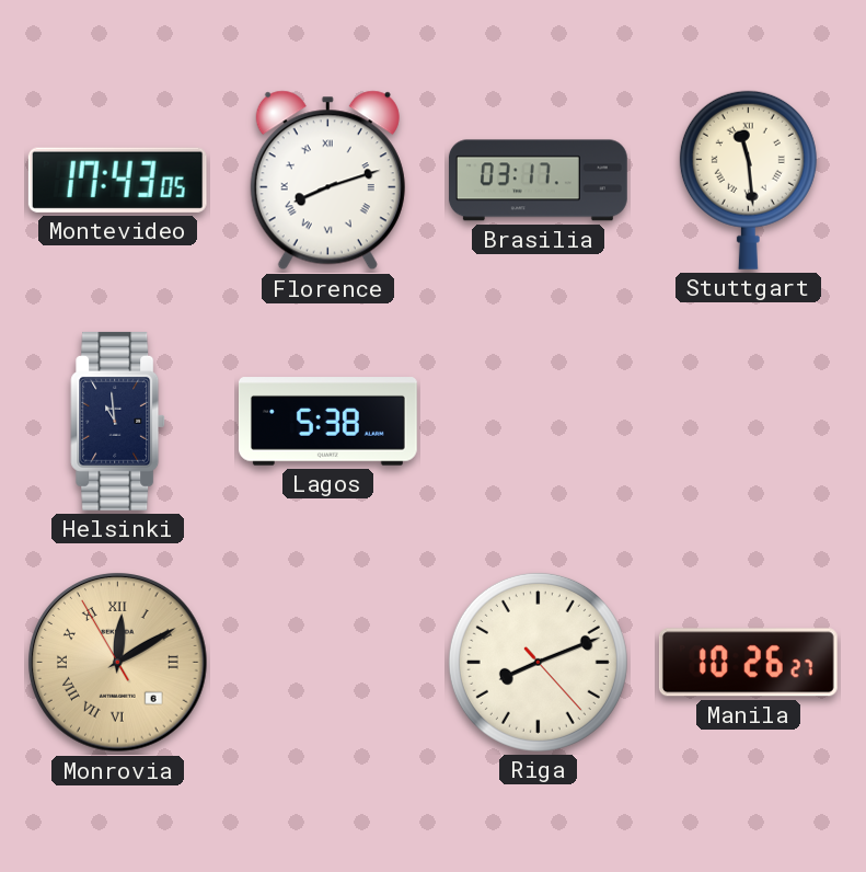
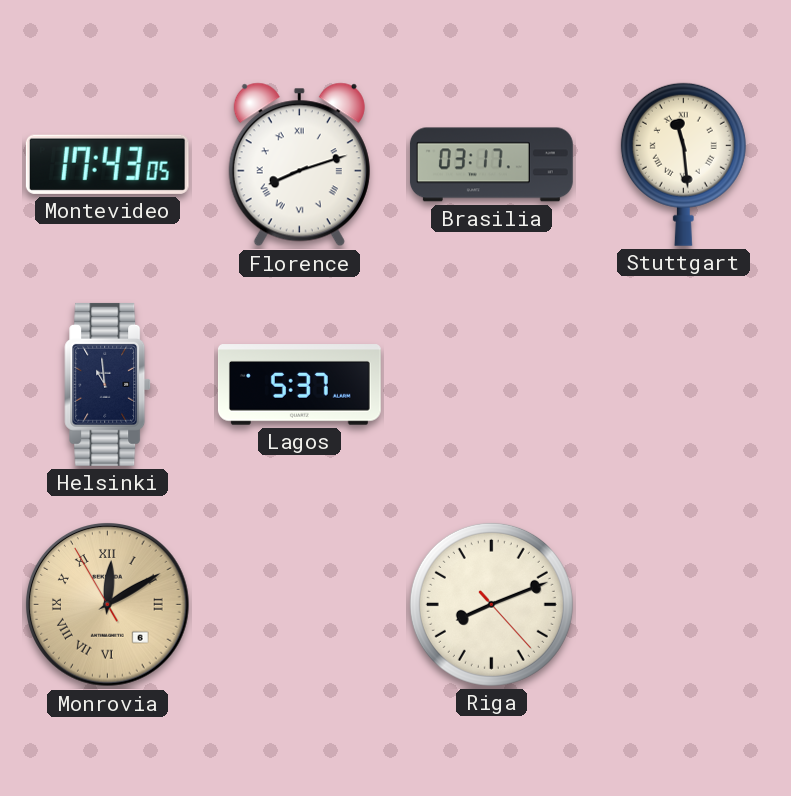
Lagos: 5:38 -> 5:37
Manila: 10:26 -> none
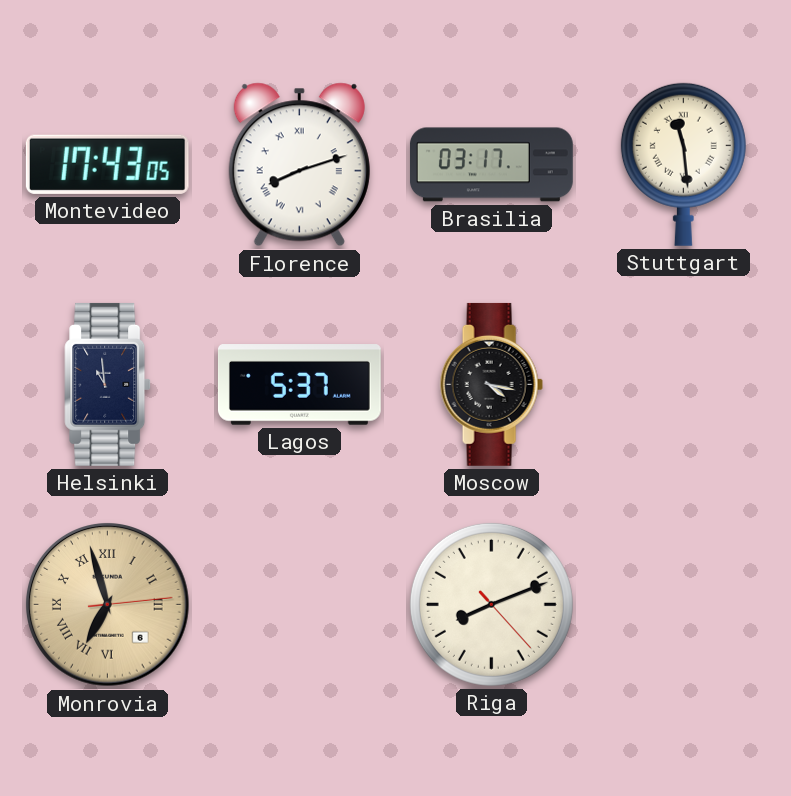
Moscow: none -> 4:17
Monrovia: 12:09 -> 6:57
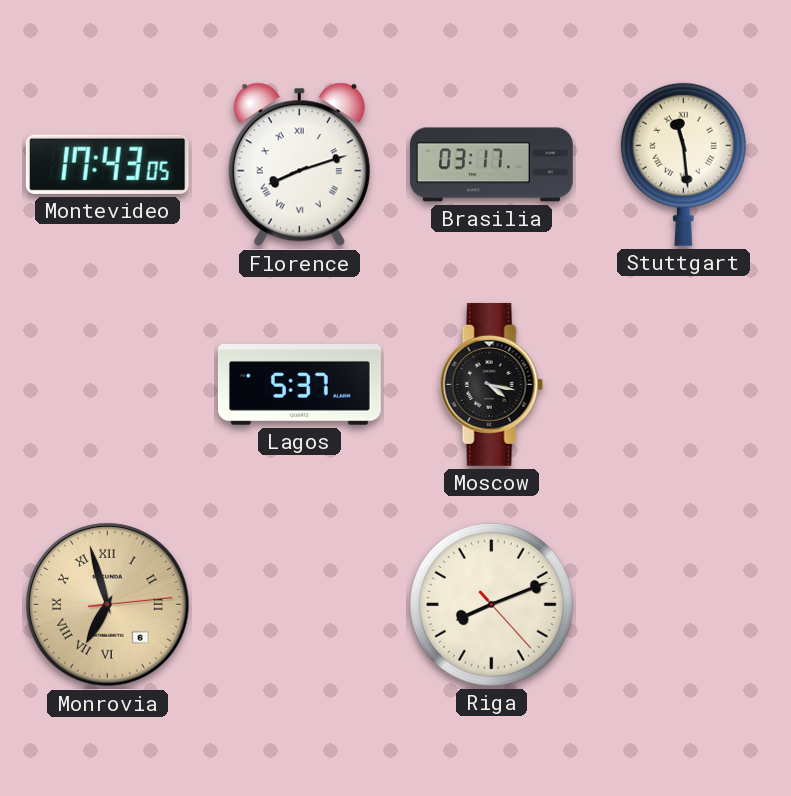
Helsinki: 10:59 -> none
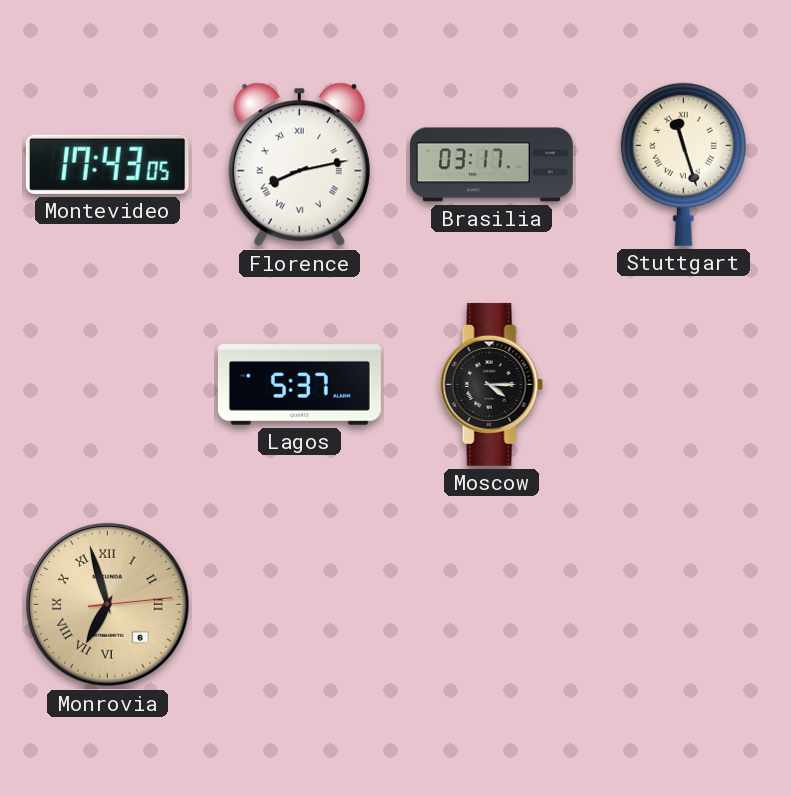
Florence: 8:12 -> 8:13
Stuttgart: 11:29 -> 11:27
Moscow: 4:17 -> 4:15
Riga: 8:11 -> none
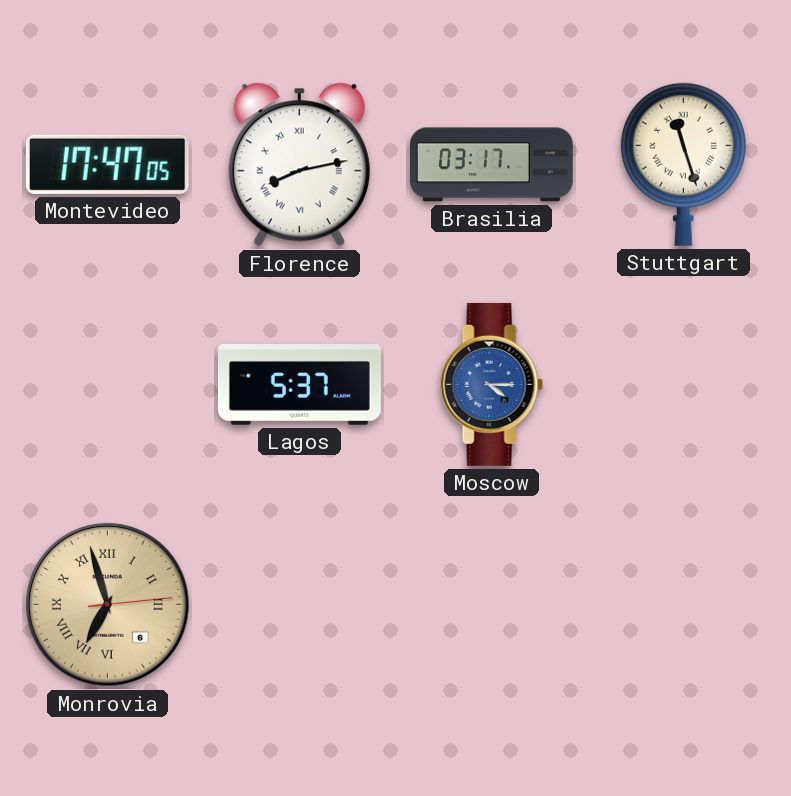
Montevideo: 17:43 -> 17:47
Moscow dial: black -> blue
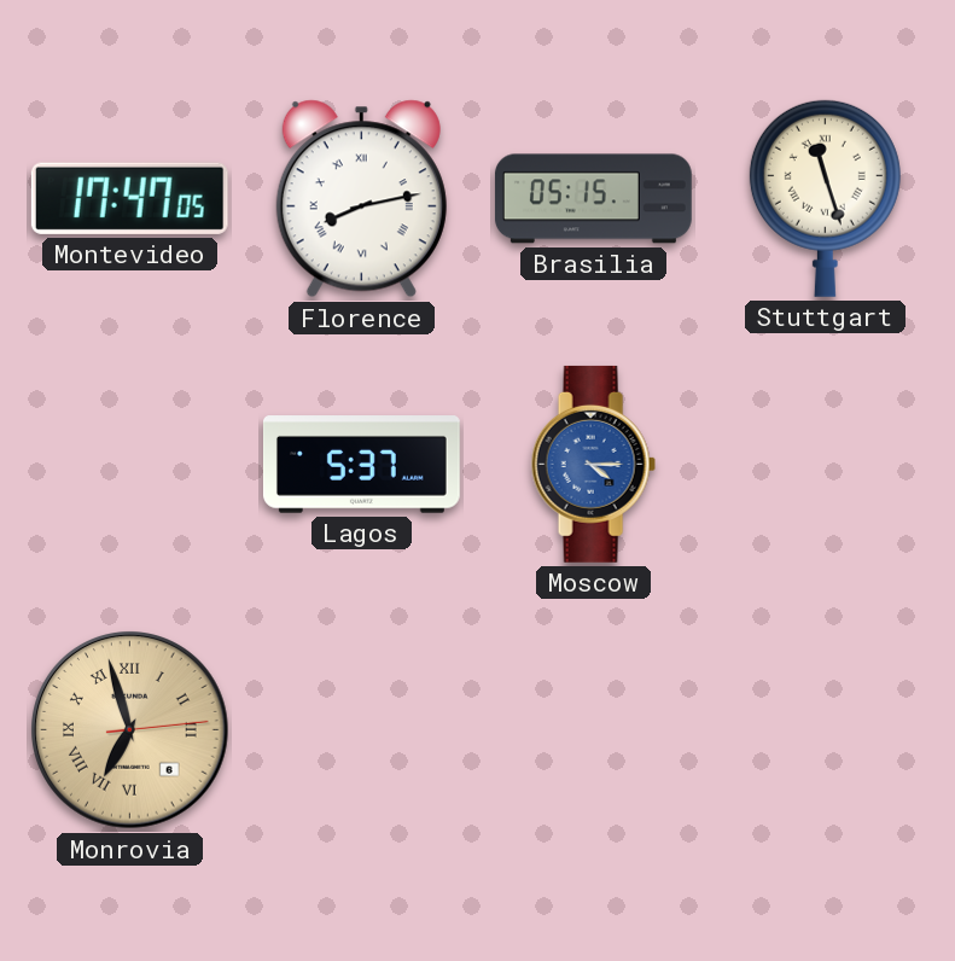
Brasilia: 03:17 -> 05:15
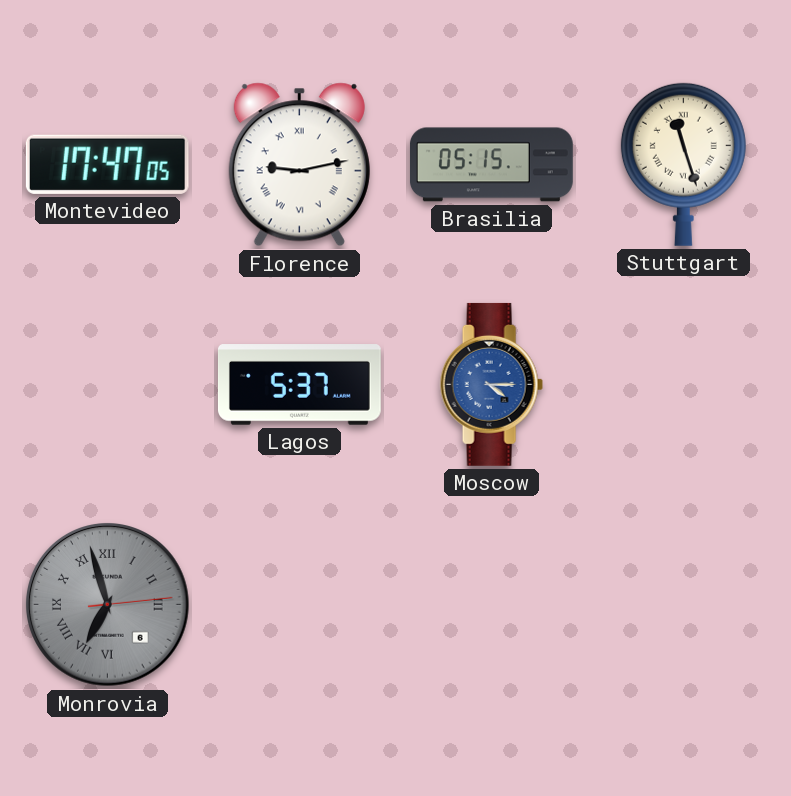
Florence: 8:13 -> 9:13
Monrovia dial: champagne -> grey
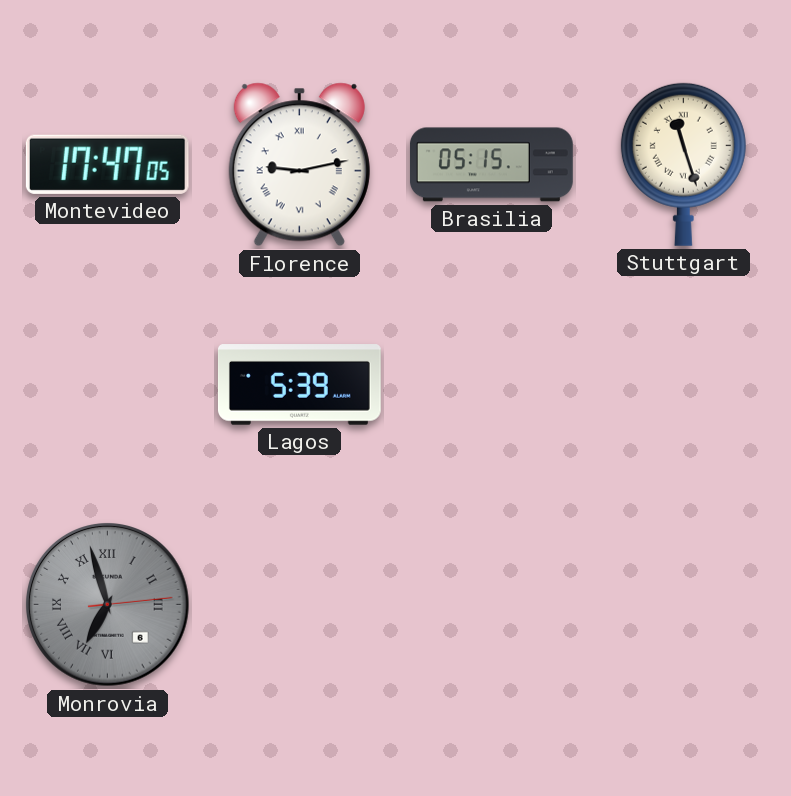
Lagos: 5:37 -> 5:39
Moscow: 4:15 -> none
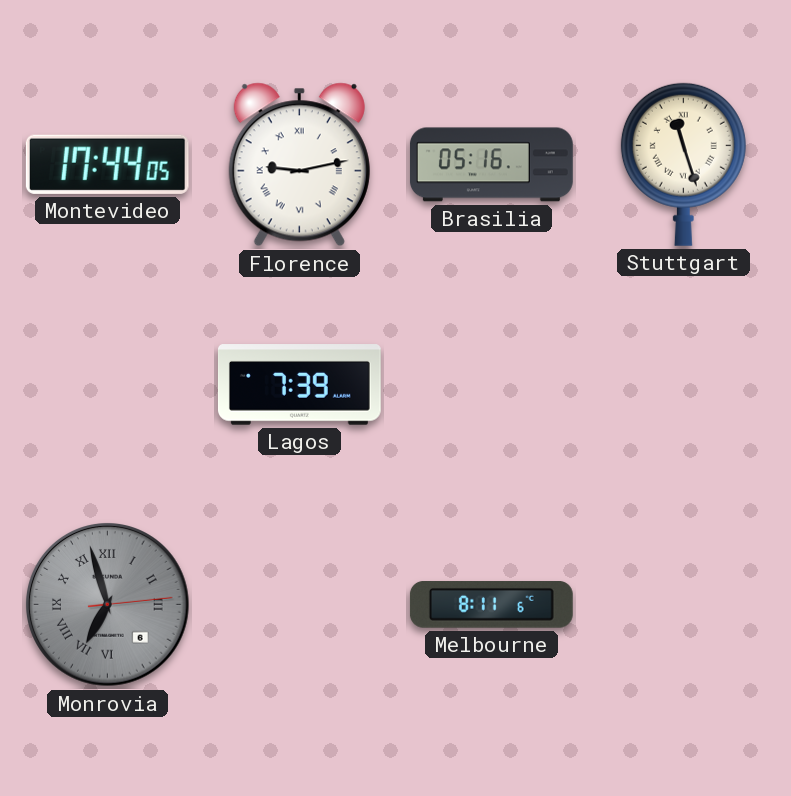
Montevideo: 17:47 -> 17:44
Brasilia: 05:15 -> 05:16
Lagos: 5:39 -> 7:39
Melbourne: none -> 8:11
